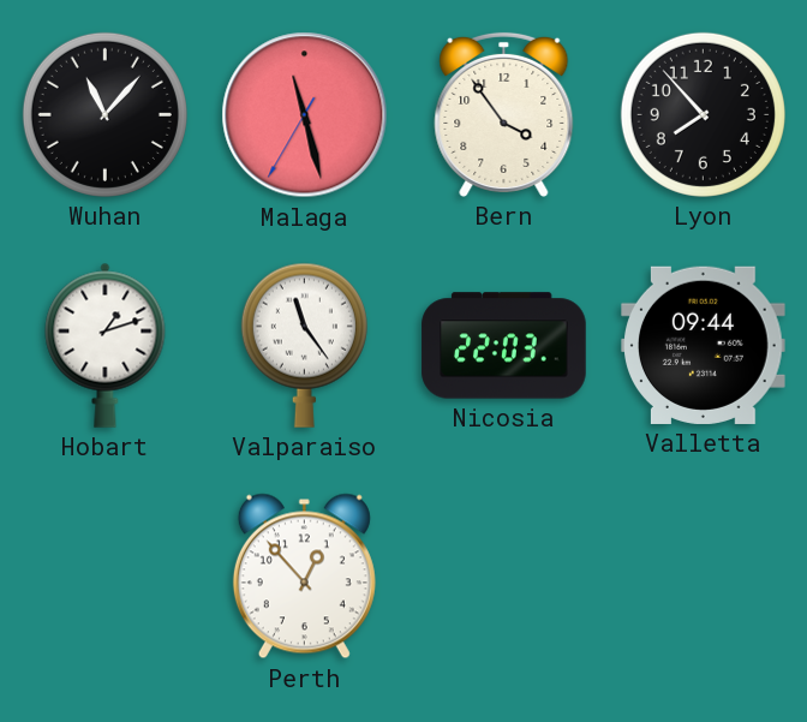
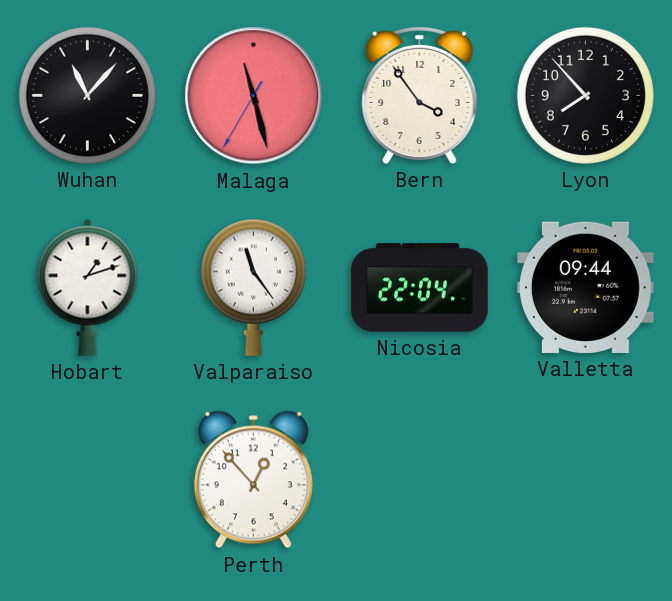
Nicosia: 22:03 -> 22:04
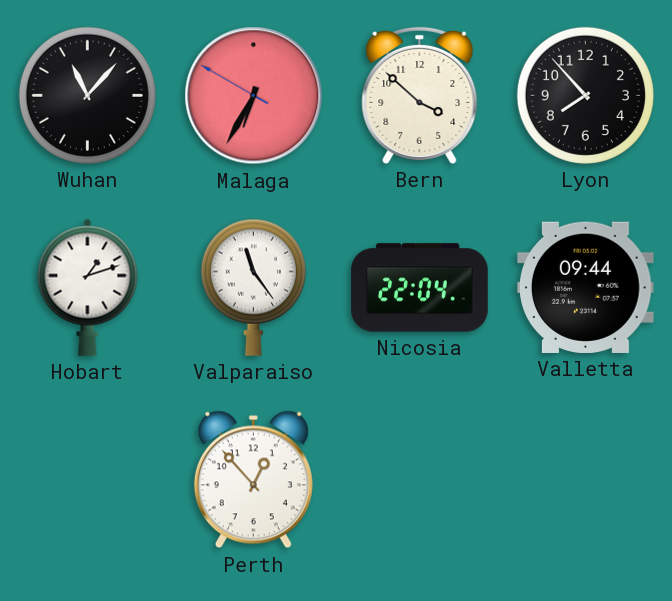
Malaga: 11:27 -> 6:34
Bern: 3:54 -> 3:52
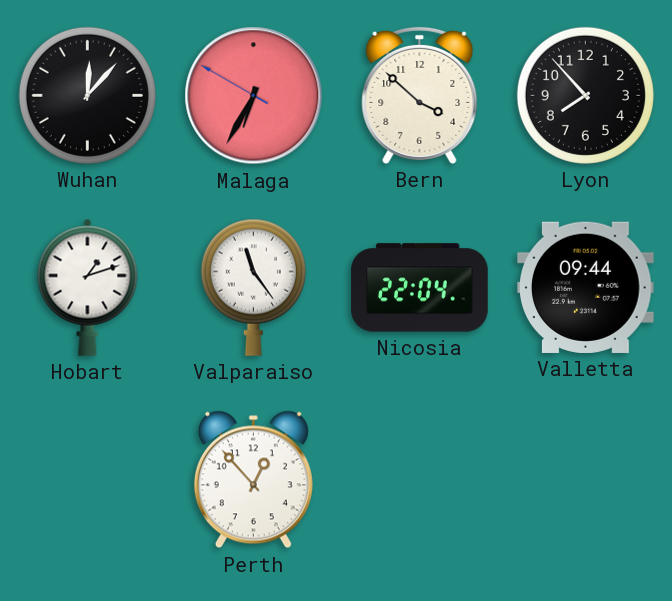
Wuhan: 11:07 -> 12:07
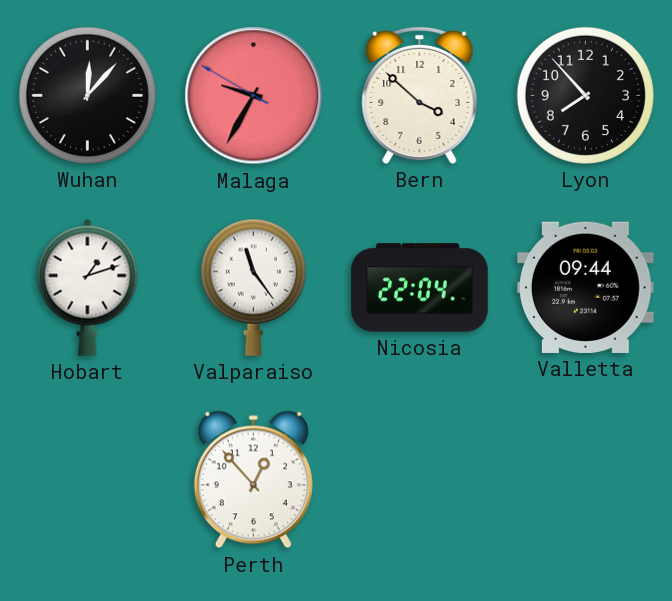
Malaga: 6:34 -> 9:34
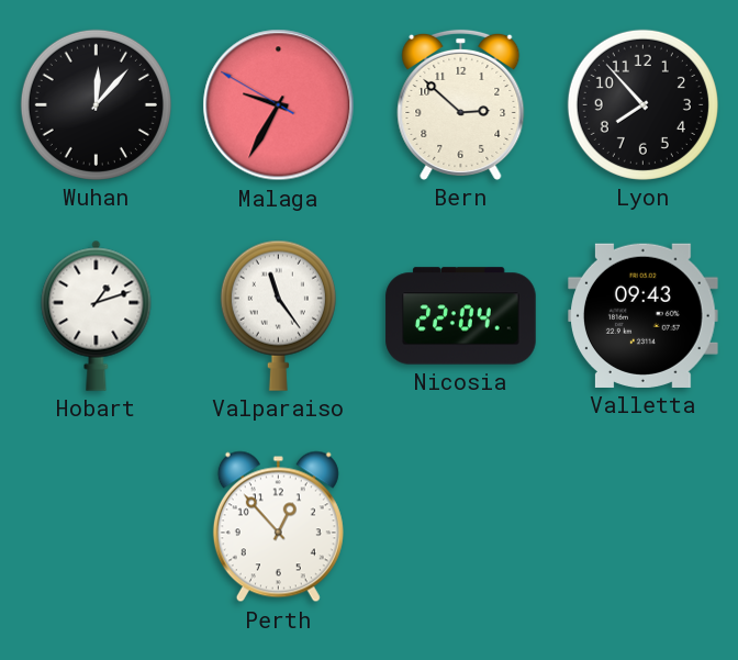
Bern: 3:52 -> 2:52
Valletta: 09:44 -> 09:43
